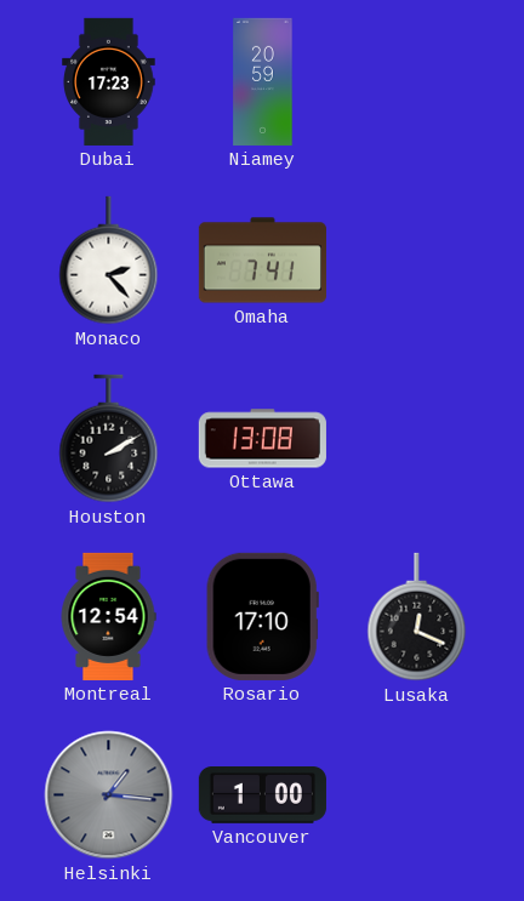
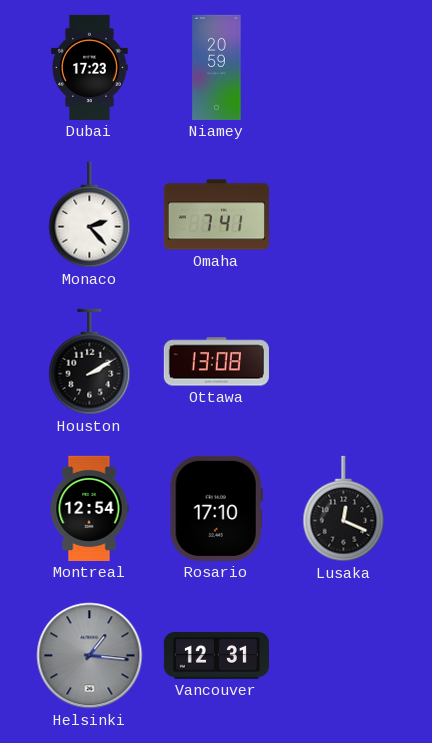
Vancouver: 1:00 -> 12:31
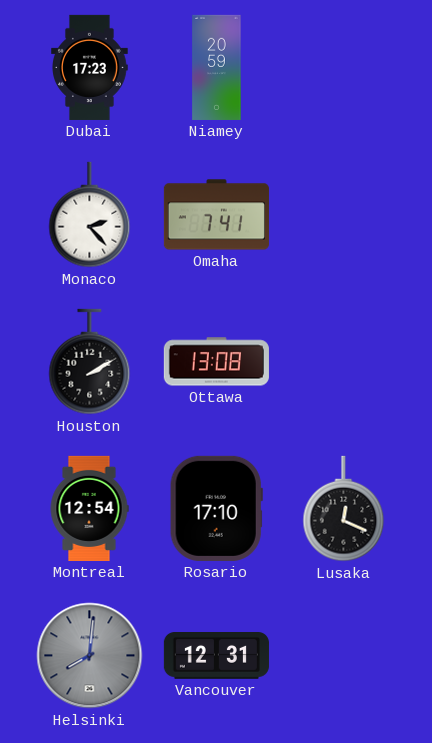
Helsinki: 1:16 -> 8:01
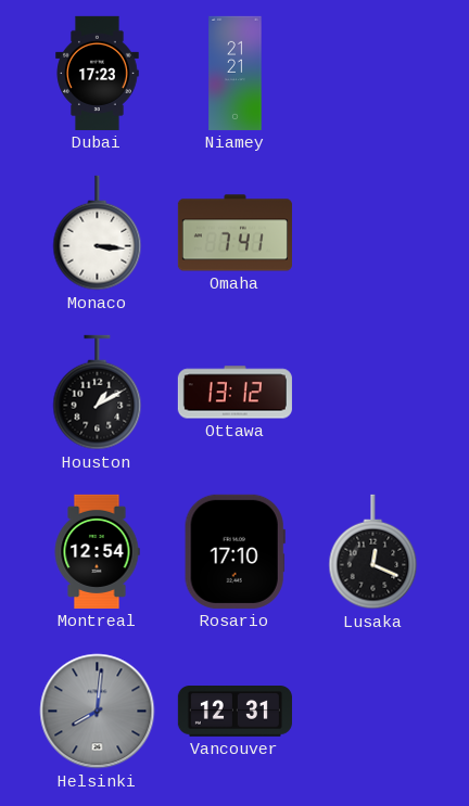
Niamey: 20:59 -> 21:21
Monaco: 2:23 -> 3:16
Houston: 2:10 -> 1:10
Ottawa: 13:08 -> 13:12
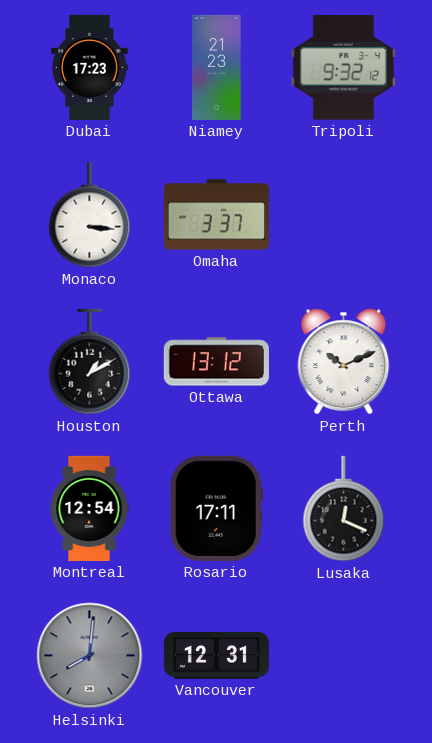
Niamey: 21:21 -> 21:23
Tripoli: none -> 9:32
Omaha: 7:41 -> 3:37
Perth: none -> 10:11
Rosario: 17:10 -> 17:11
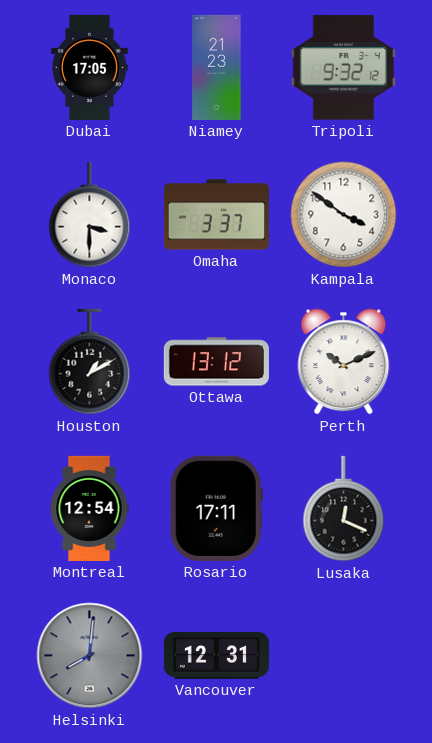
Dubai: 17:23 -> 17:05
Monaco: 3:16 -> 3:30
Kampala: none -> 3:51
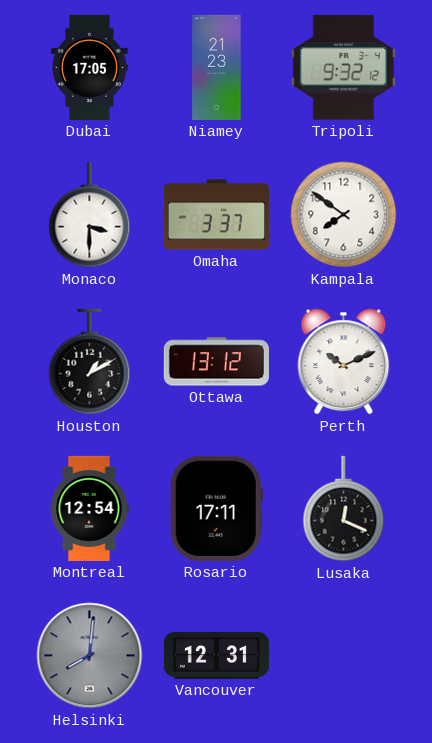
Kampala: 3:51 -> 7:51
